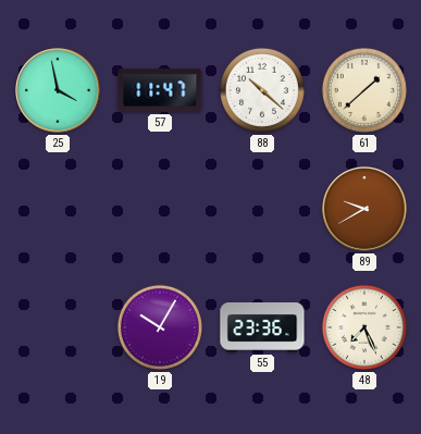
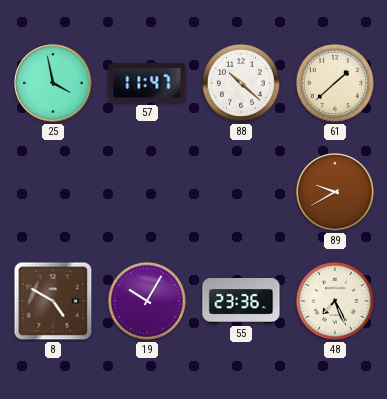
8: none -> 4:50
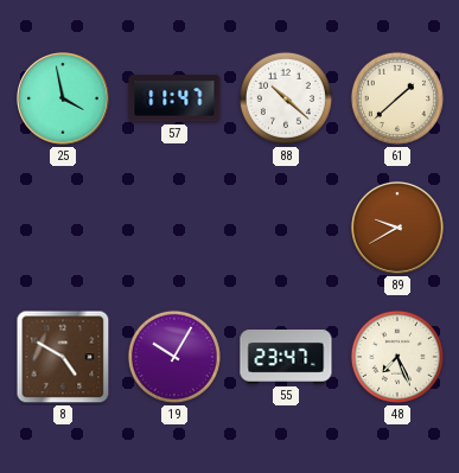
55: 23:36 -> 23:47
